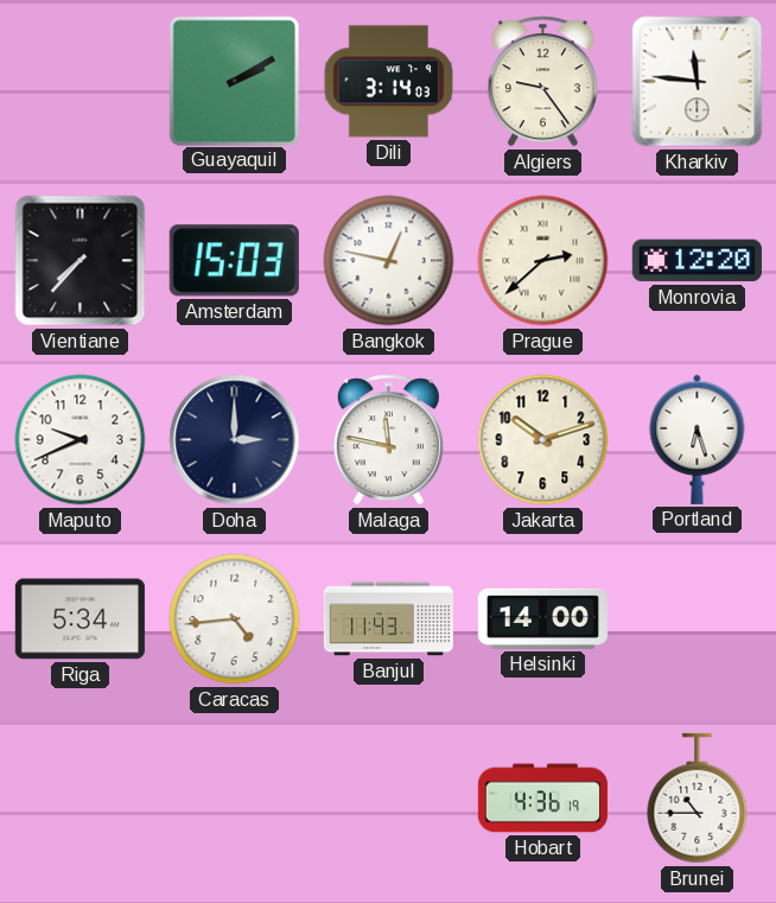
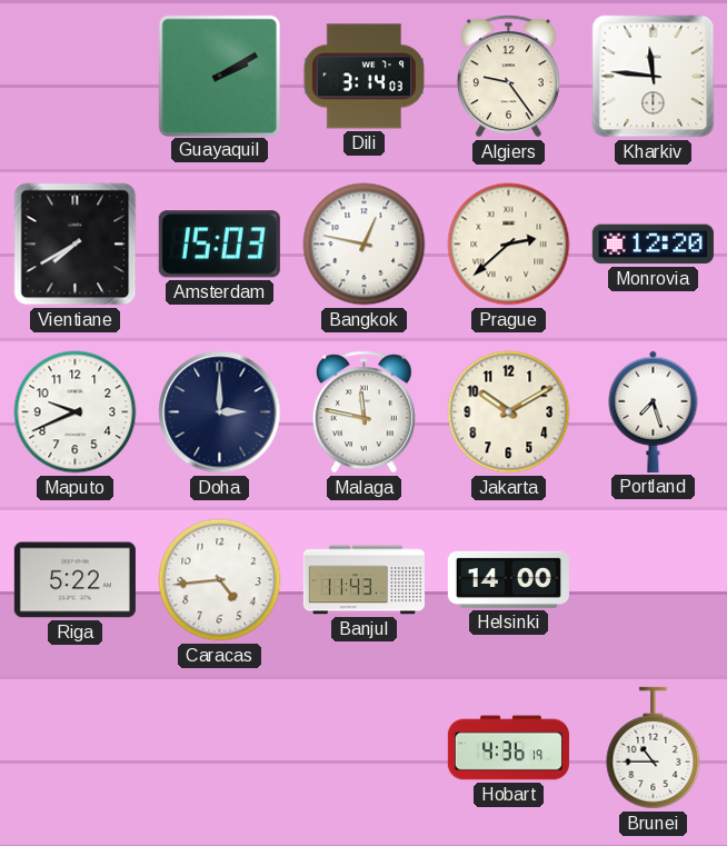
Vientiane: 7:37 -> 7:40
Jakarta: 10:12 -> 10:10
Portland: 6:27 -> 7:27
Riga: 5:34 -> 5:22
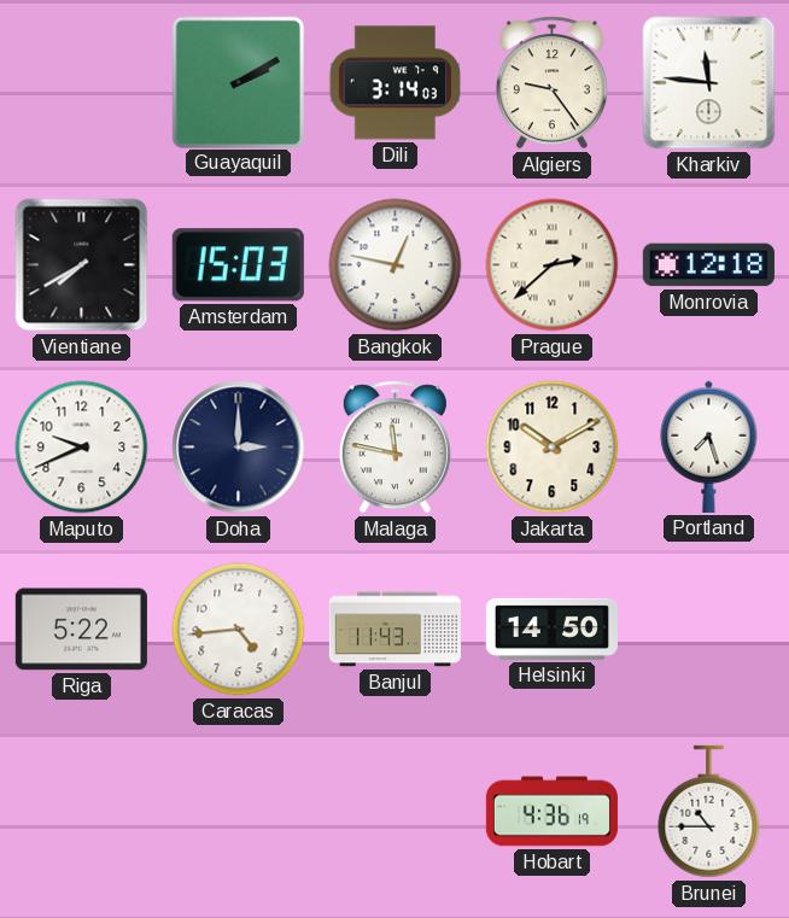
Monrovia: 12:20 -> 12:18
Helsinki: 14:00 -> 14:50
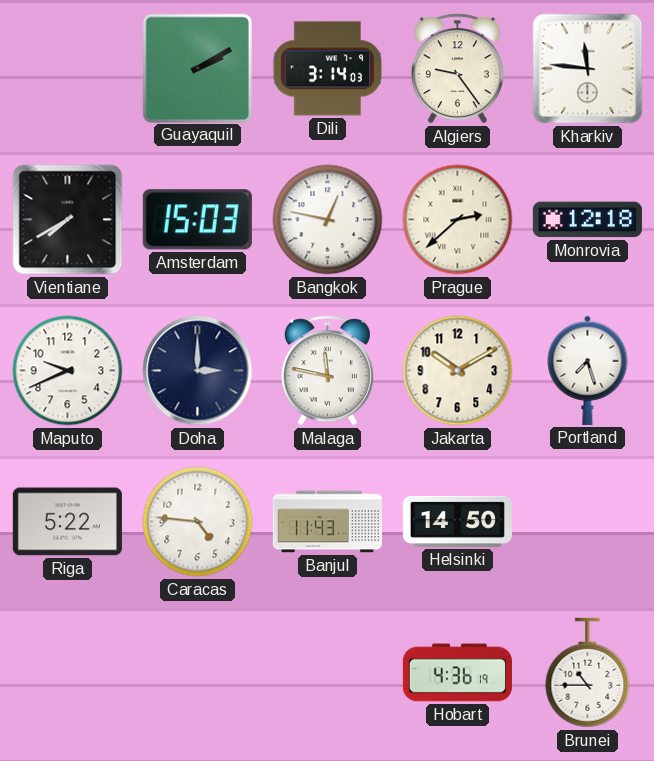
Caracas: 4:44 -> 4:46
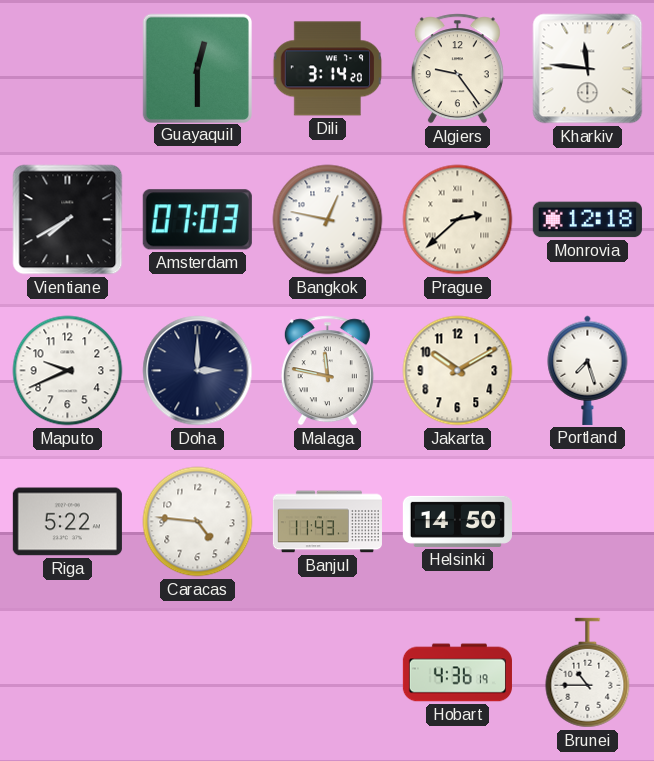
Guayaquil: 2:10 -> 12:30
Dili: 3:14:03 -> 3:14:20
Amsterdam: 15:03 -> 07:03
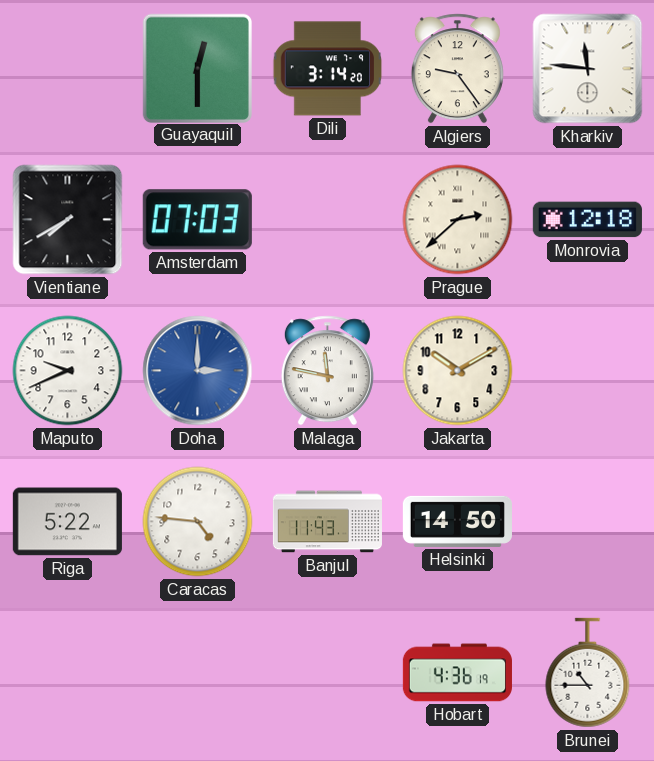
Bangkok: 12:47 -> none
Doha dial: navy -> blue
Portland: 7:27 -> none
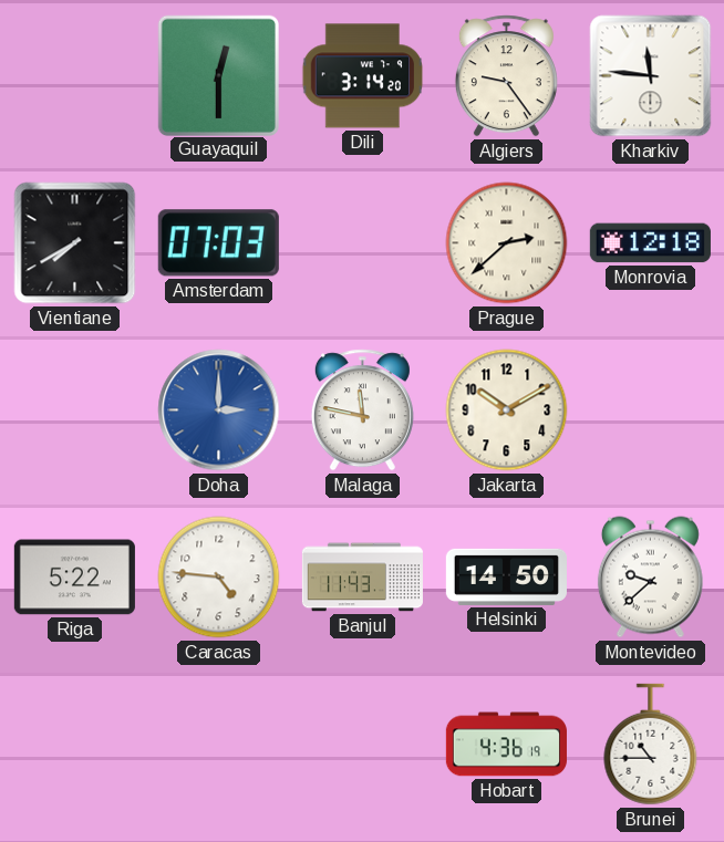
Maputo: 9:41 -> none
Montevideo: none -> 9:38
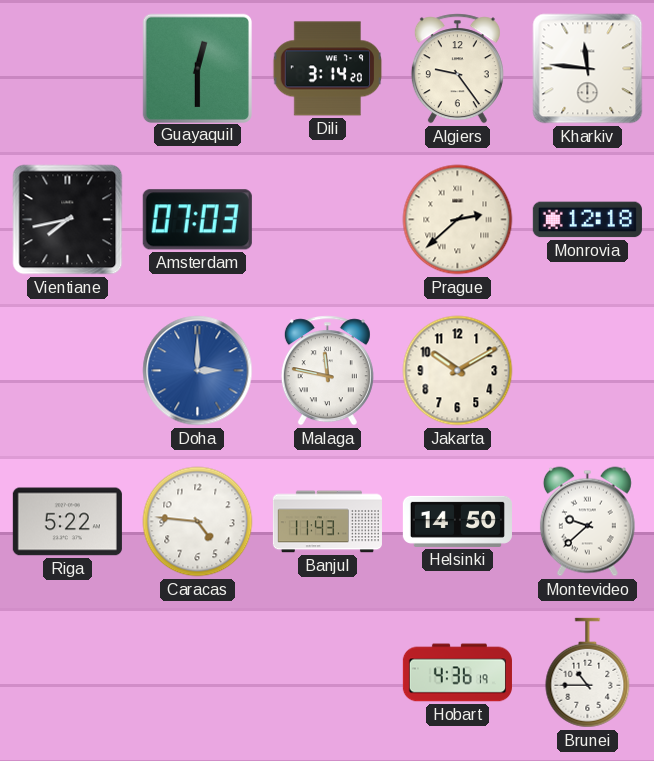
Vientiane: 7:40 -> 7:43
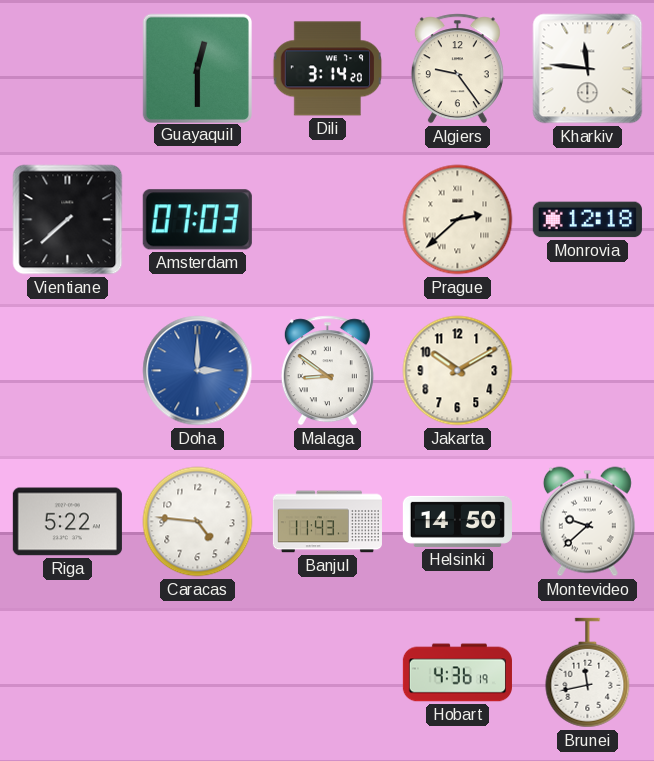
Vientiane: 7:43 -> 7:38
Malaga: 11:47 -> 8:51
Brunei: 10:45 -> 11:43
